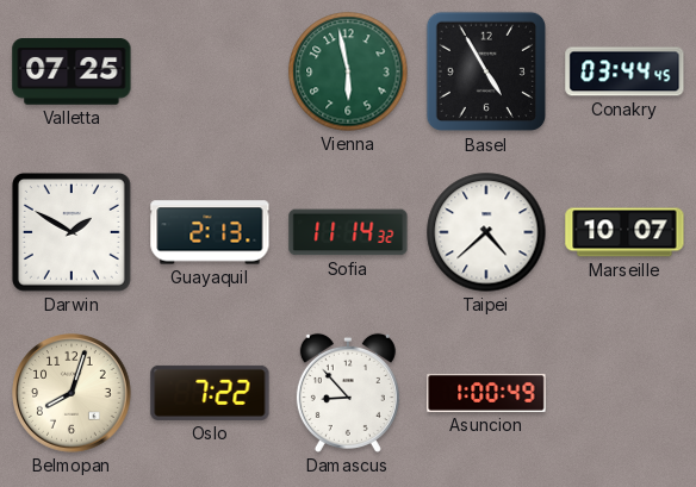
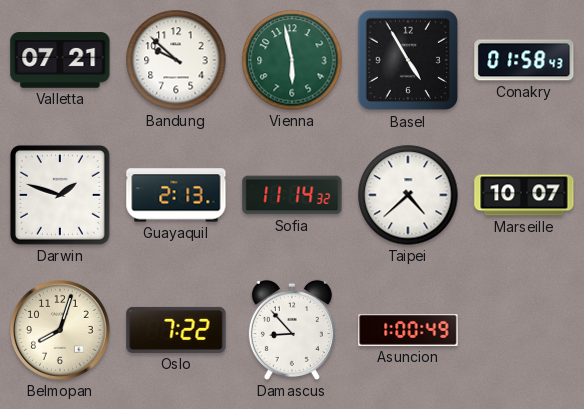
Valletta: 07:25 -> 07:21
Bandung: none -> 9:52
Conakry: 03:44 -> 01:58
Darwin: 1:50 -> 1:48
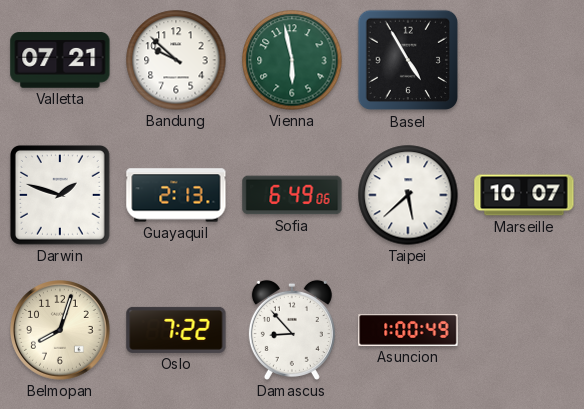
Conakry: 01:58 -> none
Sofia: 11:14 -> 6:49
Taipei: 4:38 -> 5:38
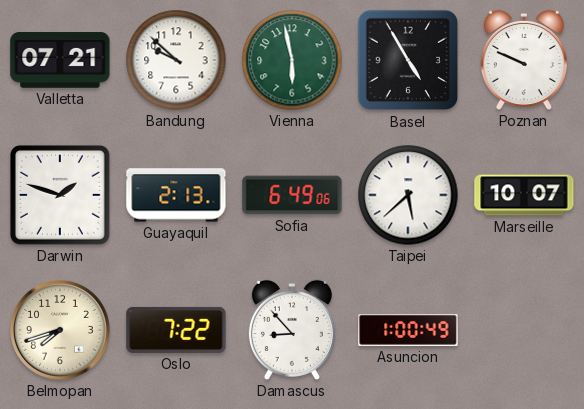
Poznan: none -> 9:49
Belmopan: 8:03 -> 7:42
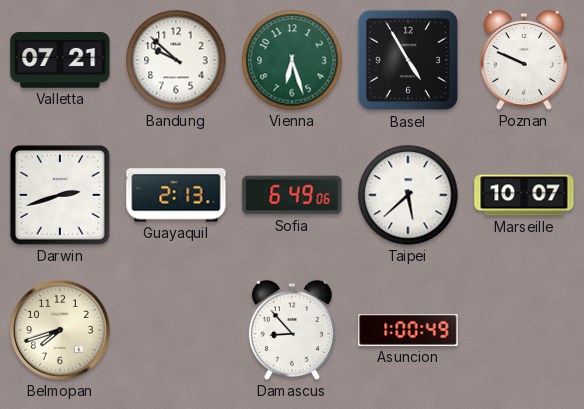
Vienna: 5:58 -> 6:27
Darwin: 1:48 -> 2:42
Oslo: 7:22 -> none
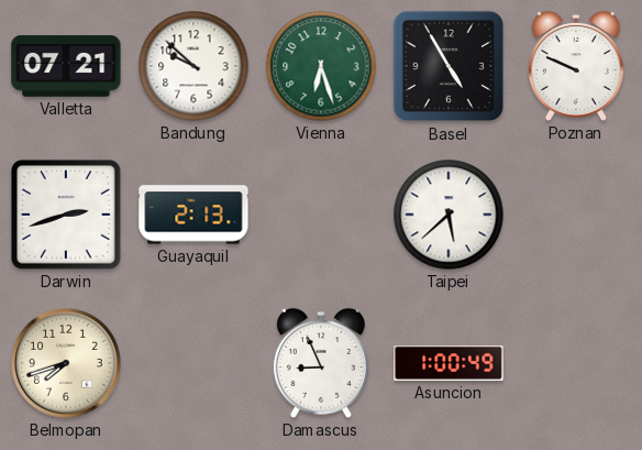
Sofia: 6:49 -> none
Marseille: 10:07 -> none
Damascus: 8:53 -> 8:56
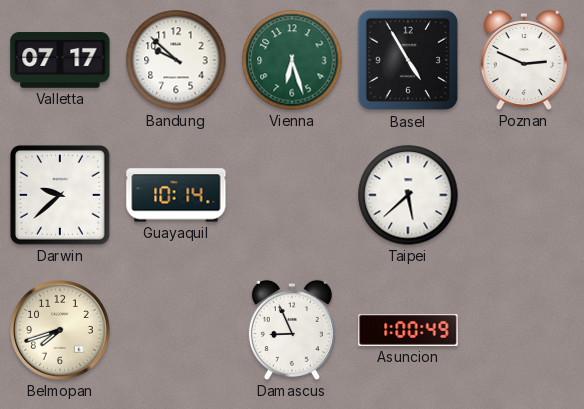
Valletta: 07:21 -> 07:17
Poznan: 9:49 -> 2:49
Darwin: 2:42 -> 9:38
Guayaquil: 2:13 -> 10:14
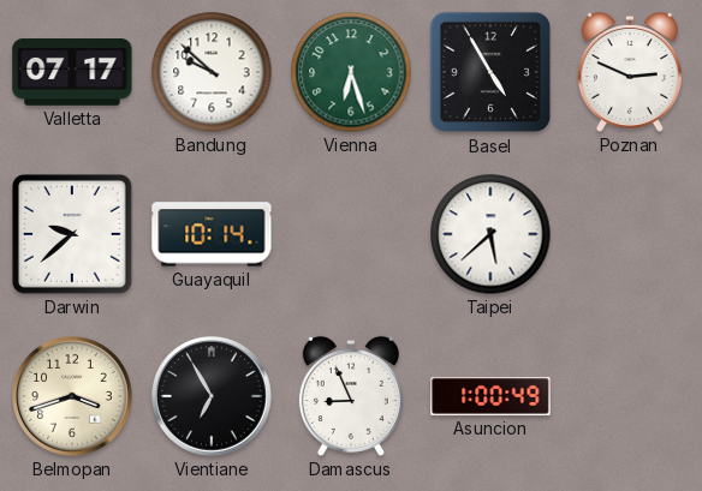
Belmopan: 7:42 -> 3:42
Vientiane: none -> 6:55
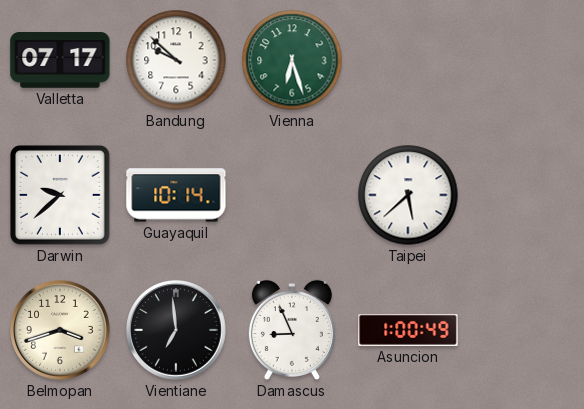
Basel: 4:55 -> none
Poznan: 2:49 -> none
Vientiane: 6:55 -> 6:59
